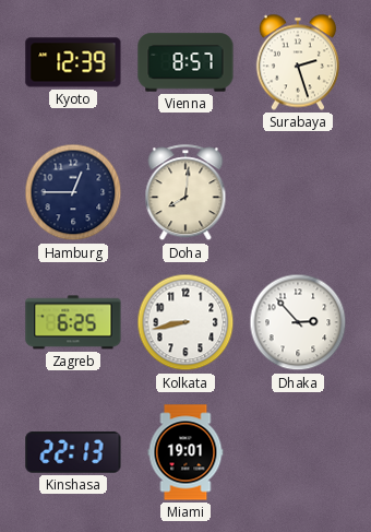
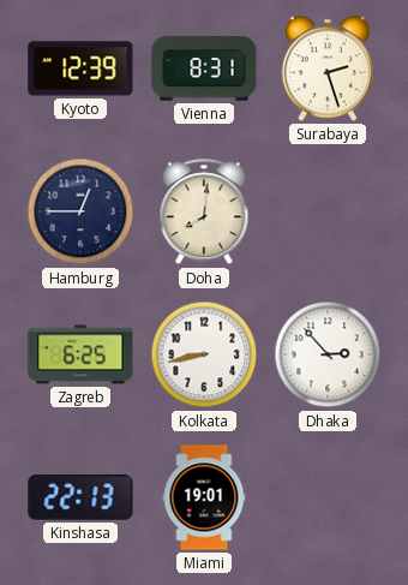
Vienna: 8:57 -> 8:31
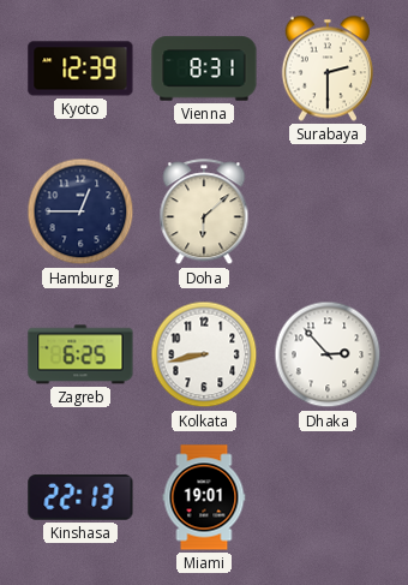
Surabaya: 2:27 -> 2:30
Doha: 8:01 -> 6:08
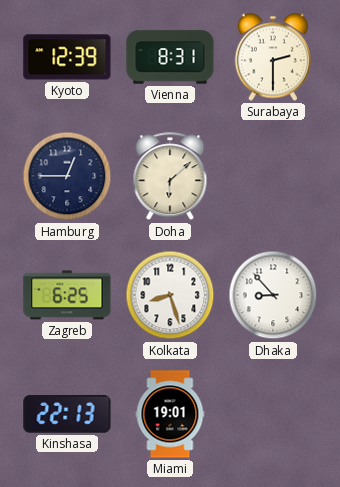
Kolkata: 8:43 -> 8:27
Dhaka: 2:53 -> 8:53
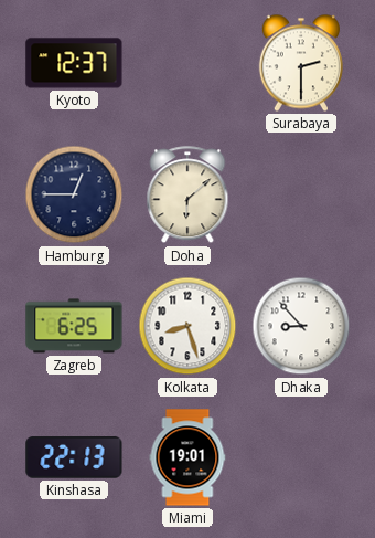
Kyoto: 12:39 -> 12:37
Vienna: 8:31 -> none
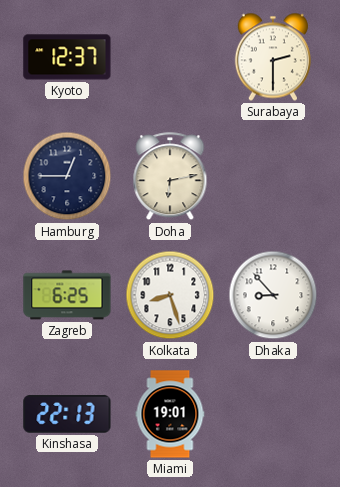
Doha: 6:08 -> 6:13
